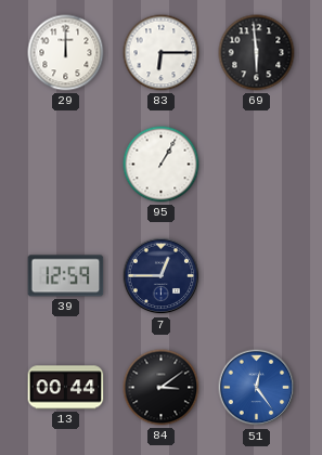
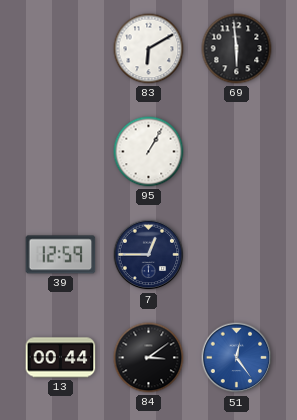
29: 12:00 -> none
83: 6:15 -> 6:10
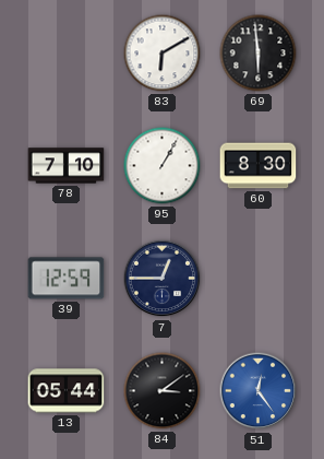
78: none -> 7:10
60: none -> 8:30
13: 00:44 -> 05:44
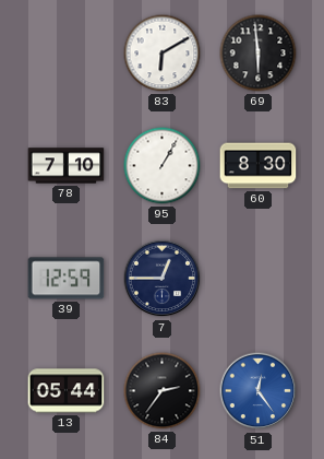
84: 3:09 -> 2:36
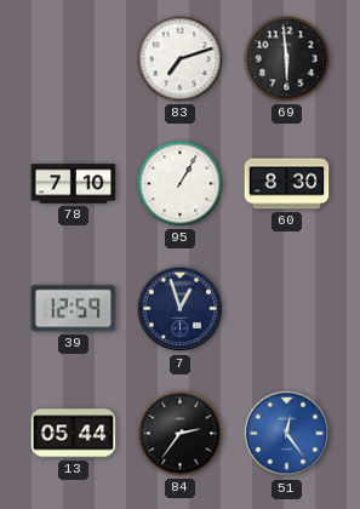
83: 6:10 -> 7:12
7: 12:45 -> 12:57
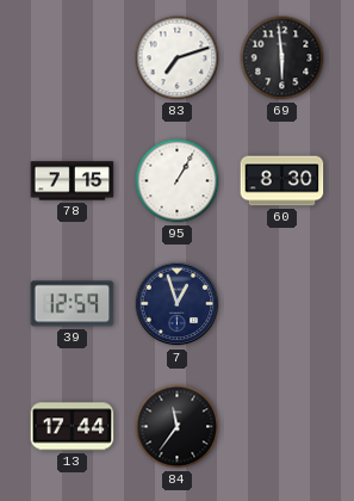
78: 7:10 -> 7:15
13: 05:44 -> 17:44
84: 2:36 -> 11:36
51: 12:24 -> none
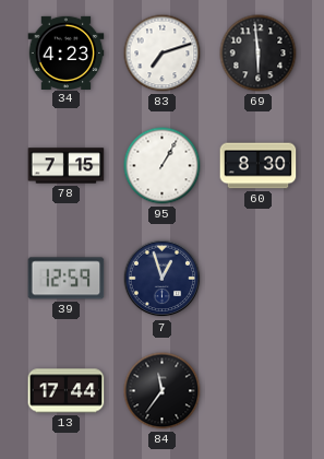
34: none -> 4:23
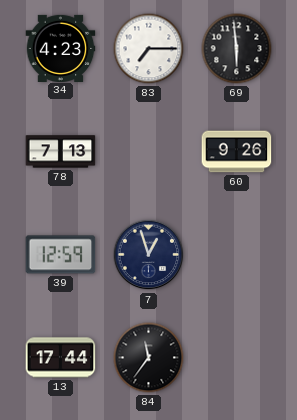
83: 7:12 -> 7:15
78: 7:15 -> 7:13
95: 1:05 -> none
60: 8:30 -> 9:26
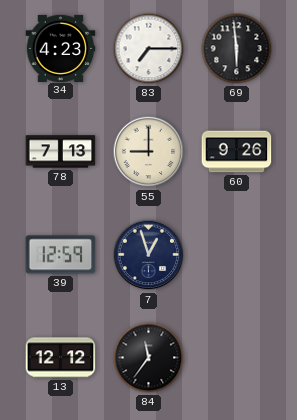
55: none -> 9:00
13: 17:44 -> 12:12
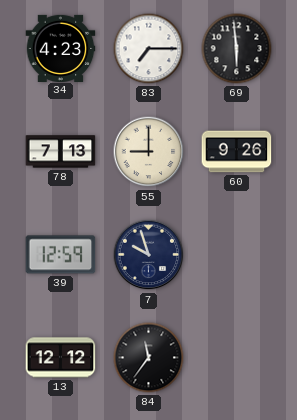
7: 12:57 -> 9:57
